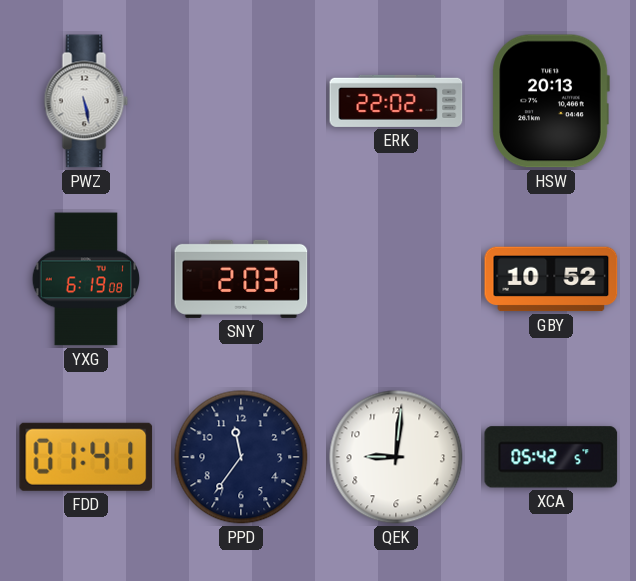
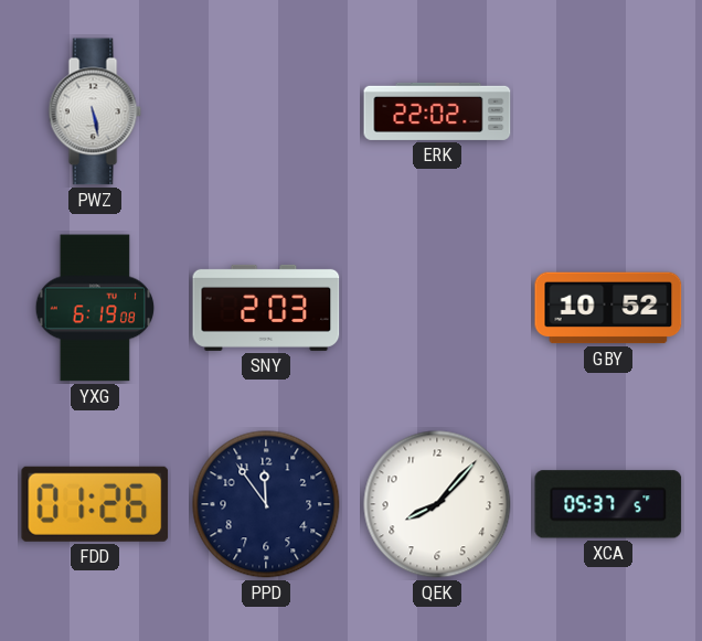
HSW: 20:13 -> none
FDD: 01:41 -> 01:26
PPD: 11:36 -> 11:54
QEK: 9:01 -> 8:07
XCA: 05:42 -> 05:37
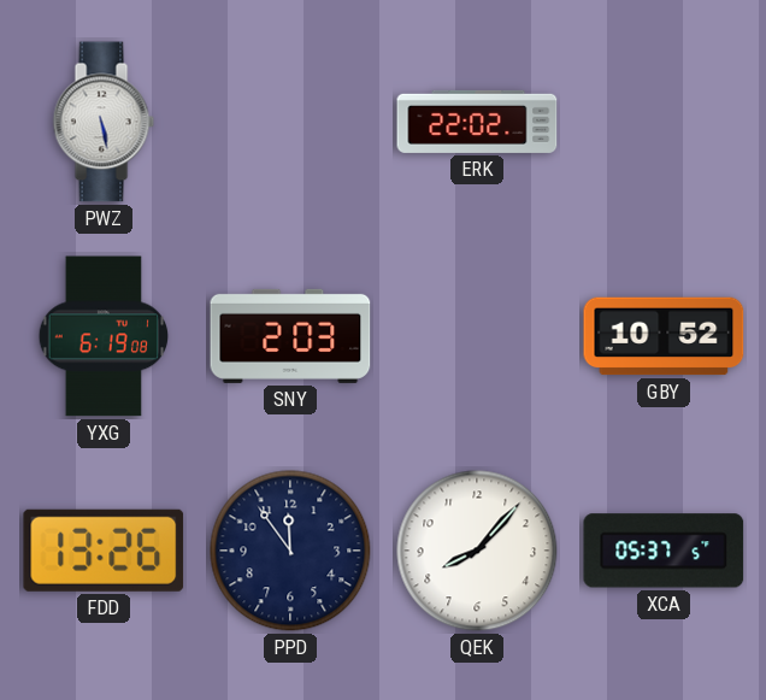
FDD: 01:26 -> 13:26
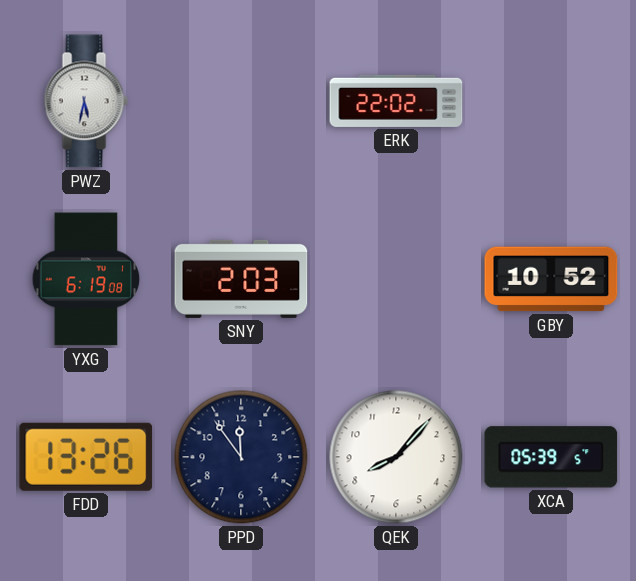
PWZ: 5:28 -> 5:32
XCA: 05:37 -> 05:39
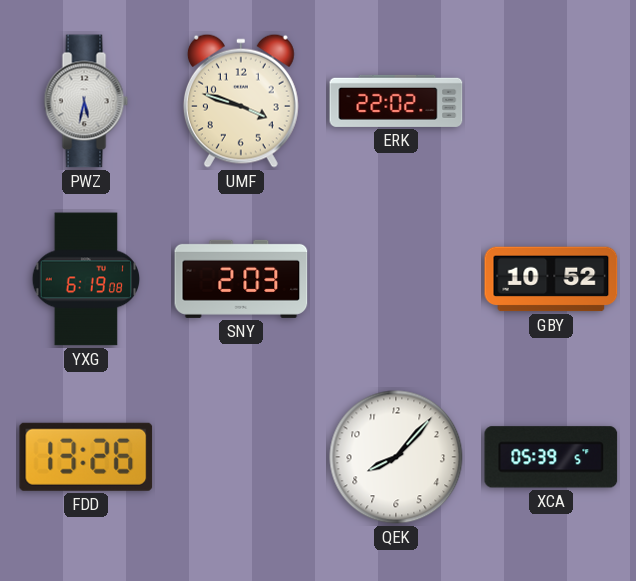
UMF: none -> 3:48
PPD: 11:54 -> none
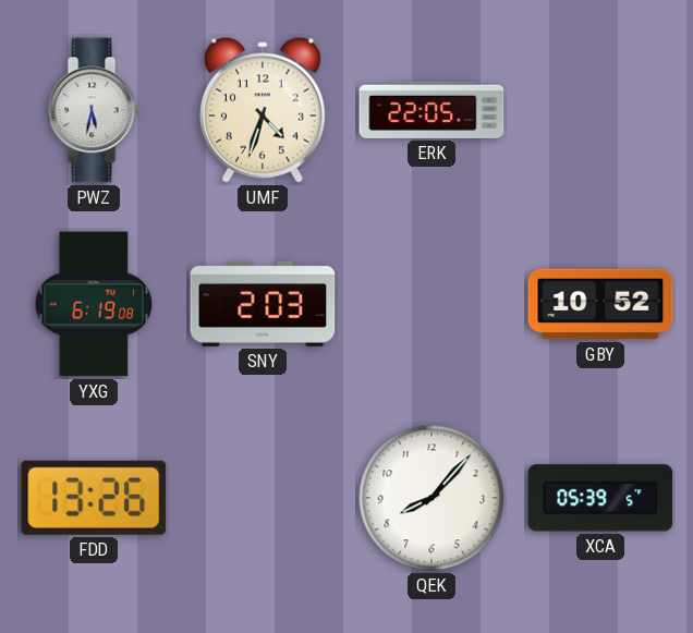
UMF: 3:48 -> 4:33
ERK: 22:02 -> 22:05
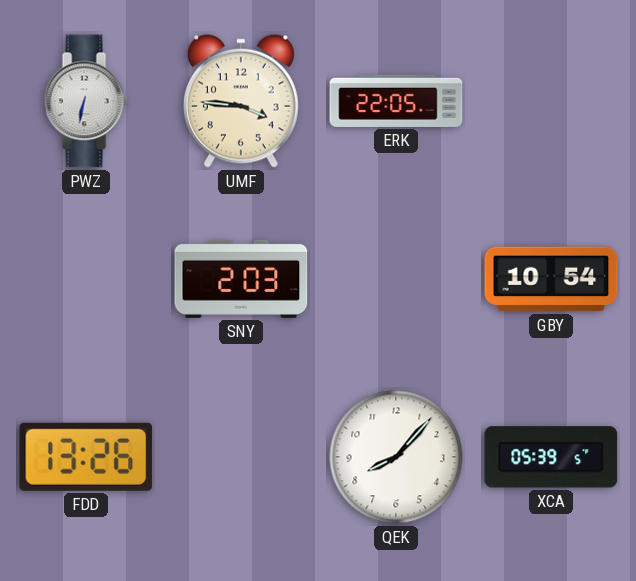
PWZ: 5:32 -> 6:32
UMF: 4:33 -> 3:46
YXG: 6:19 -> none
GBY: 10:52 -> 10:54
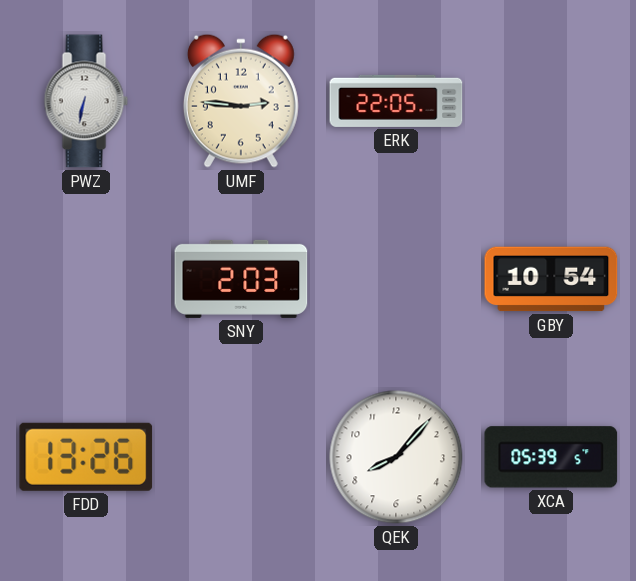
UMF: 3:46 -> 2:46
